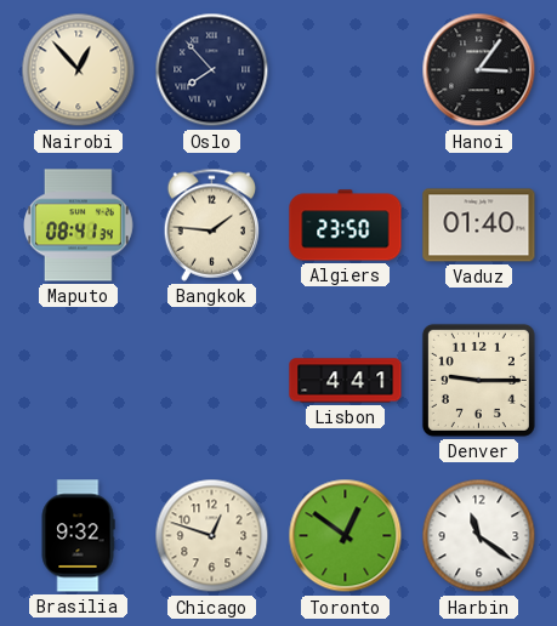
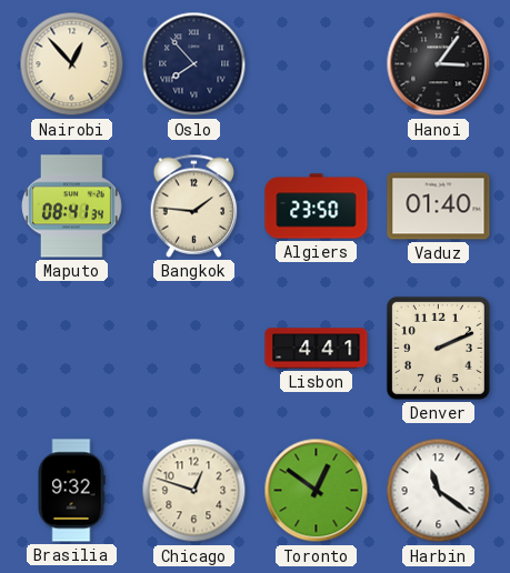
Denver: 9:15 -> 2:11
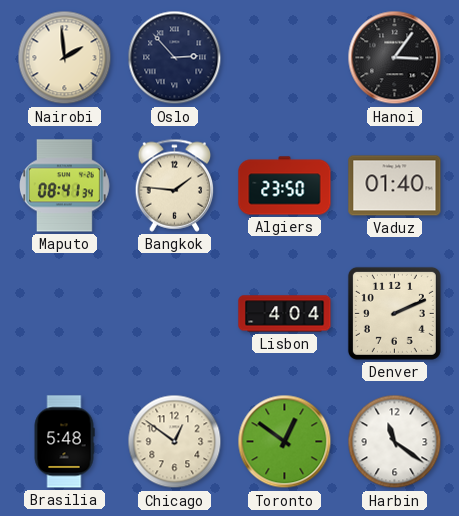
Nairobi: 12:53 -> 1:59
Oslo: 7:53 -> 2:53
Lisbon: 4:41 -> 4:04
Brasilia: 9:32 -> 5:48
Chicago: 12:48 -> 12:51
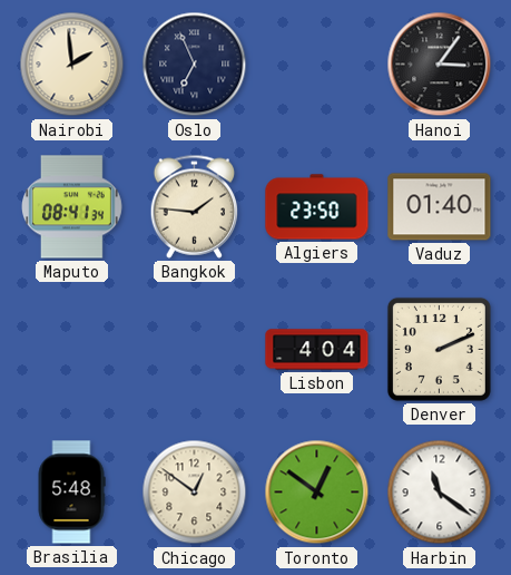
Oslo: 2:53 -> 6:56
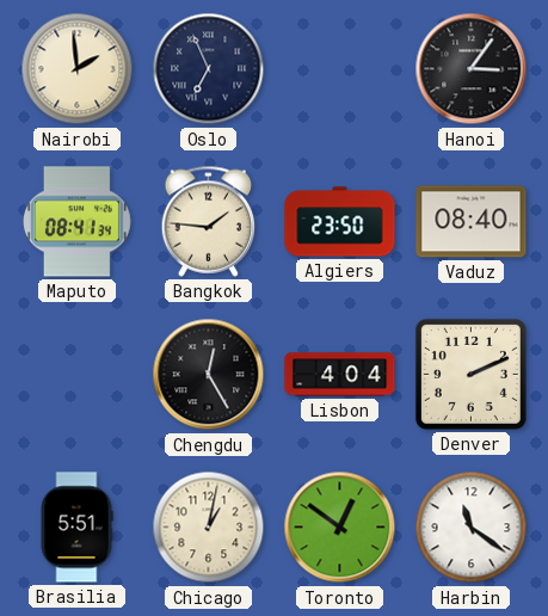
Vaduz: 01:40 -> 08:40
Chengdu: none -> 12:25
Brasilia: 5:48 -> 5:51
Chicago: 12:51 -> 1:02
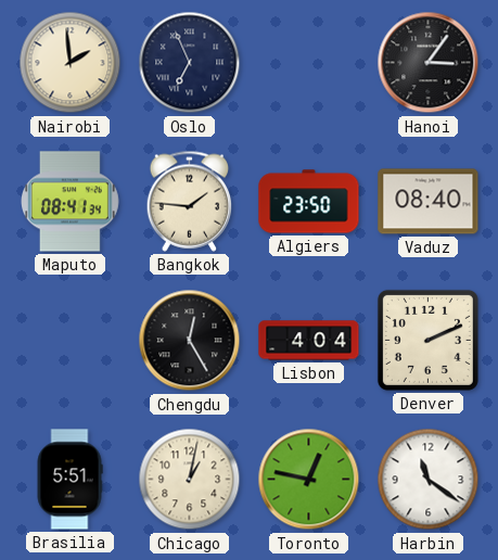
Toronto: 12:51 -> 12:47
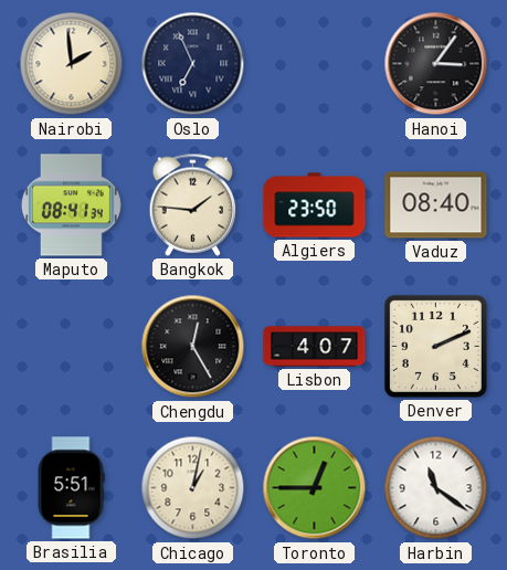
Lisbon: 4:04 -> 4:07
Toronto: 12:47 -> 12:45
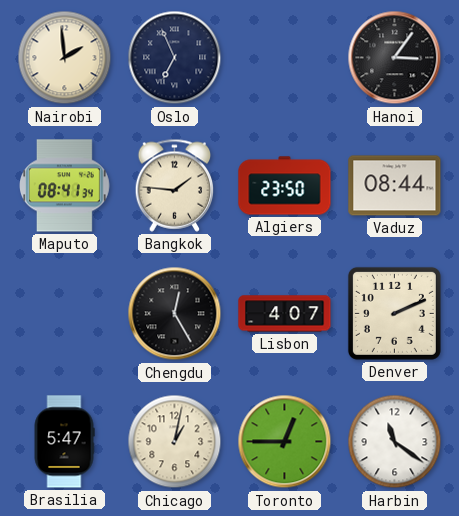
Vaduz: 08:40 -> 08:44
Brasilia: 5:51 -> 5:47
